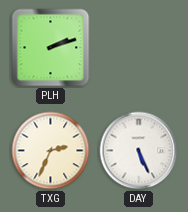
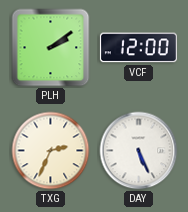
PLH: 2:12 -> 2:09
VCF: none -> 12:00
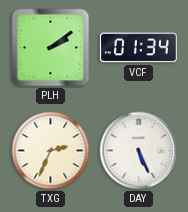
VCF: 12:00 -> 01:34
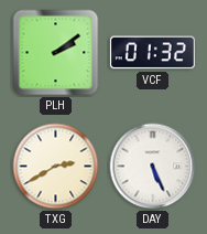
VCF: 01:34 -> 01:32
TXG: 2:34 -> 2:40
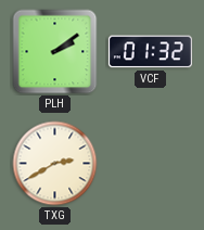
DAY: 5:26 -> none
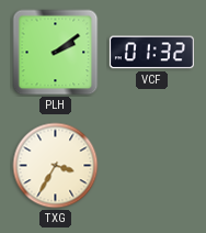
TXG: 2:40 -> 3:35
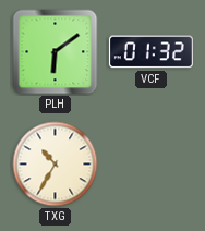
PLH: 2:09 -> 6:09
TXG: 3:35 -> 10:35
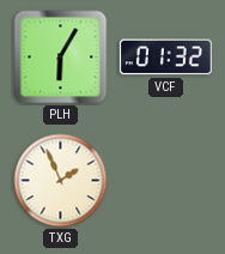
PLH: 6:09 -> 6:05
TXG: 10:35 -> 1:56
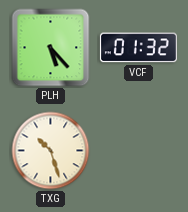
PLH: 6:05 -> 5:23
TXG: 1:56 -> 10:27
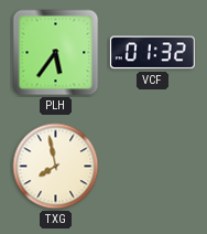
PLH: 5:23 -> 5:36
TXG: 10:27 -> 7:58
